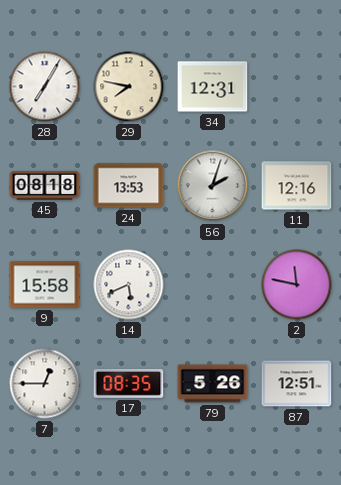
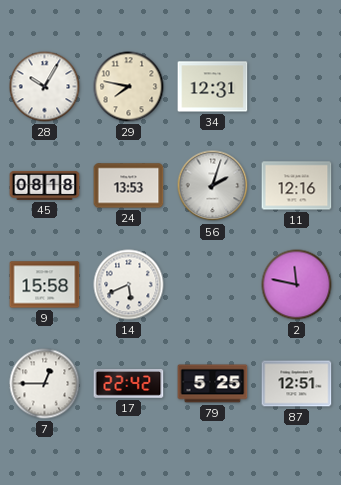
28: 7:05 -> 10:05
17: 08:35 -> 22:42
79: 5:26 -> 5:25
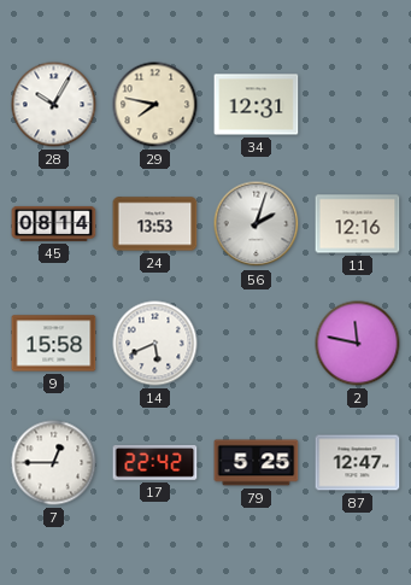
45: 08:18 -> 08:14
87: 12:51 -> 12:47
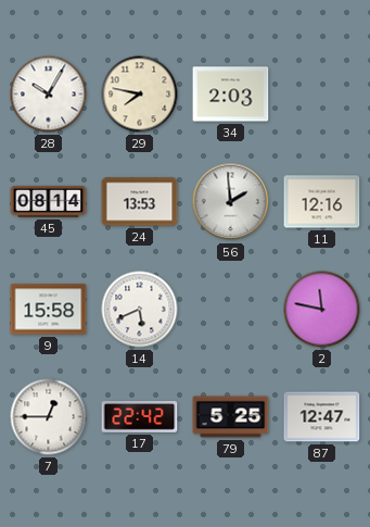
34: 12:31 -> 2:03
56: 2:03 -> 1:59
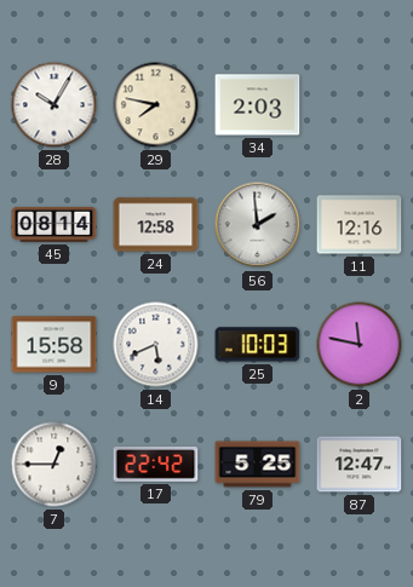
24: 13:53 -> 12:58
25: none -> 10:03
